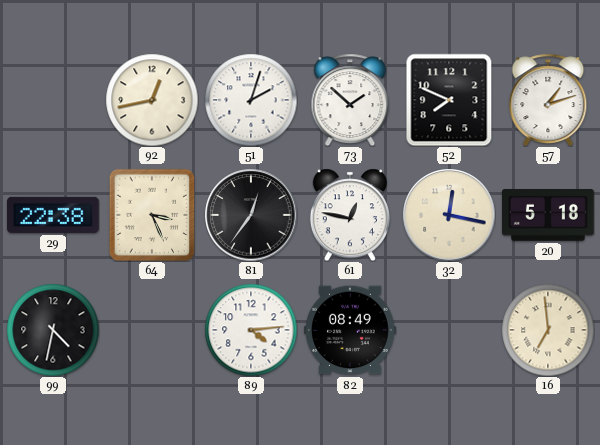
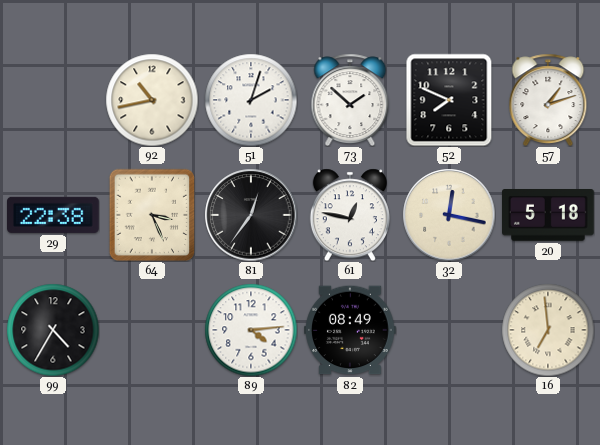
92: 12:43 -> 10:43
99: 4:32 -> 4:35
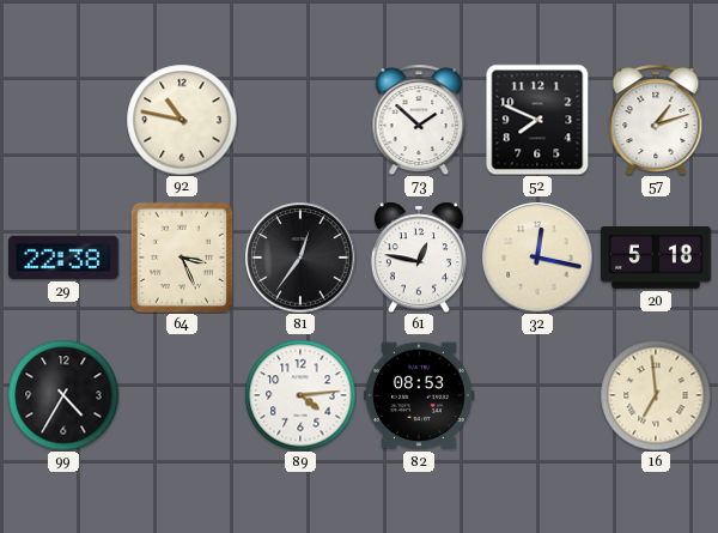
92: 10:43 -> 10:47
51: 2:03 -> none
82: 08:49 -> 08:53
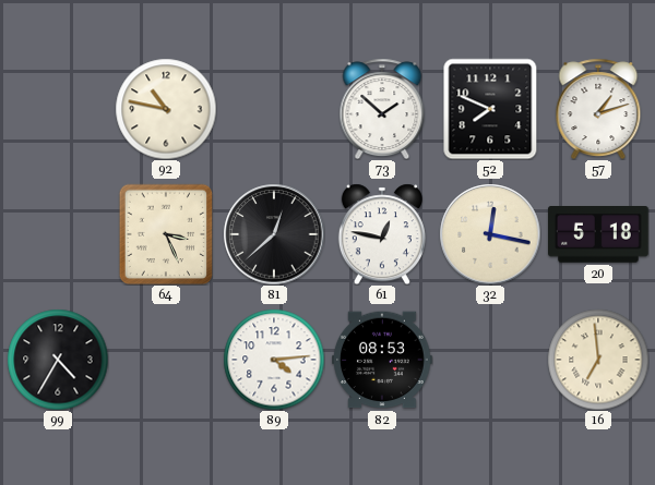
29: 22:38 -> none
81: 12:36 -> 12:38
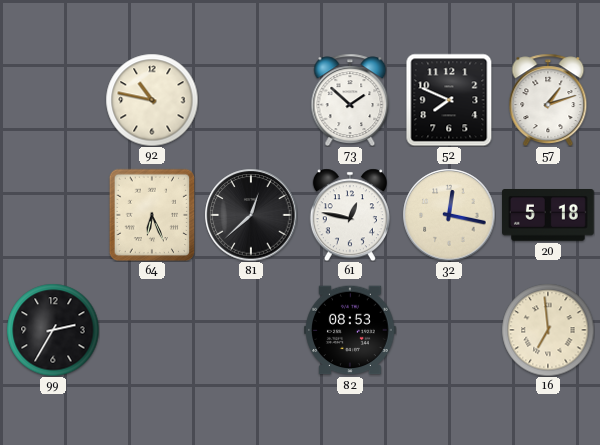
64: 3:26 -> 6:26
99: 4:35 -> 2:35
89: 4:14 -> none
